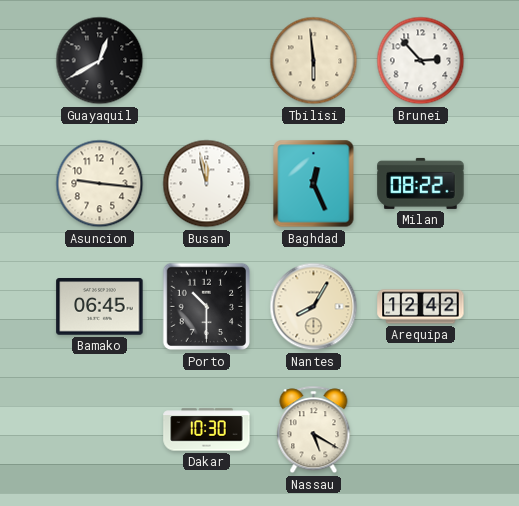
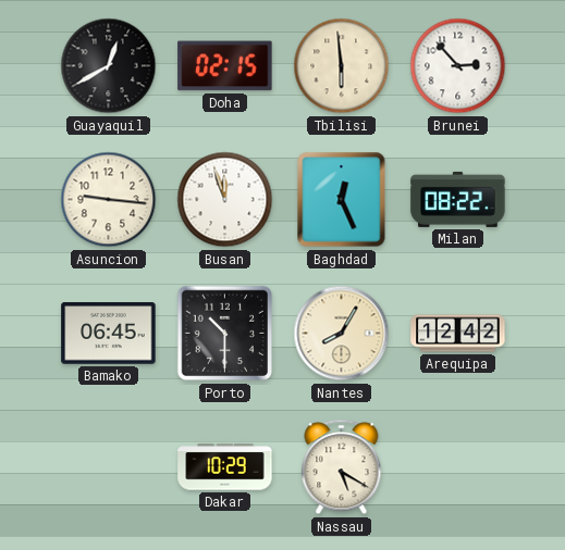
Doha: none -> 02:15
Busan: 11:58 -> 11:57
Dakar: 10:30 -> 10:29
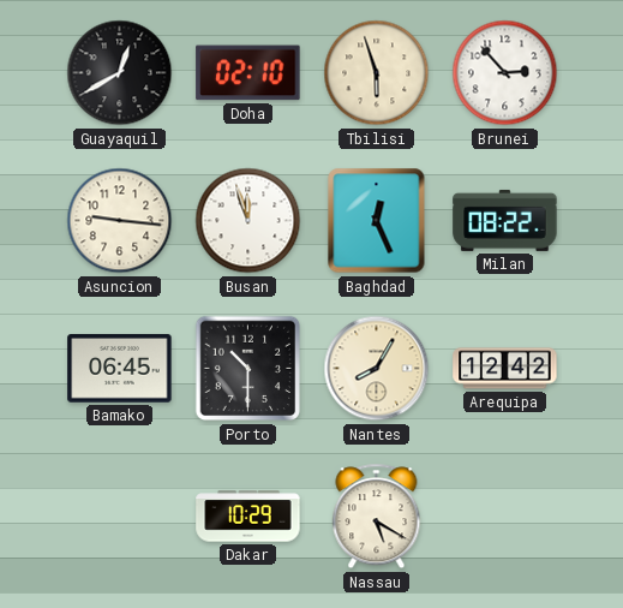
Doha: 02:15 -> 02:10
Tbilisi: 5:59 -> 5:57
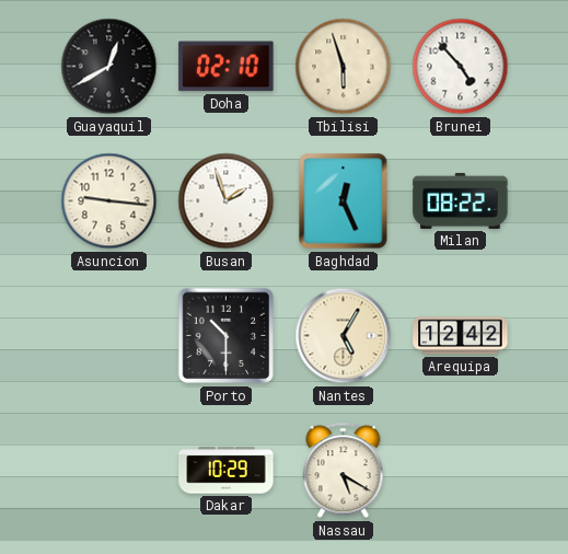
Brunei: 2:53 -> 4:53
Busan: 11:57 -> 1:57
Bamako: 06:45 -> none
Nantes: 8:05 -> 5:05
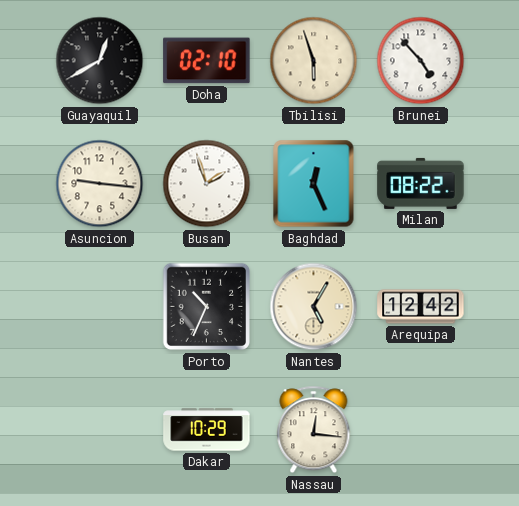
Porto: 10:30 -> 10:34
Nassau: 5:20 -> 12:16
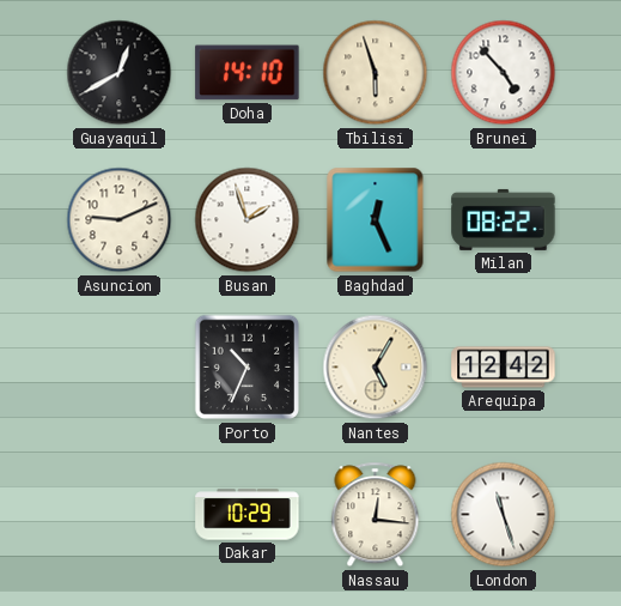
Doha: 02:10 -> 14:10
Asuncion: 9:16 -> 9:11
London: none -> 11:27
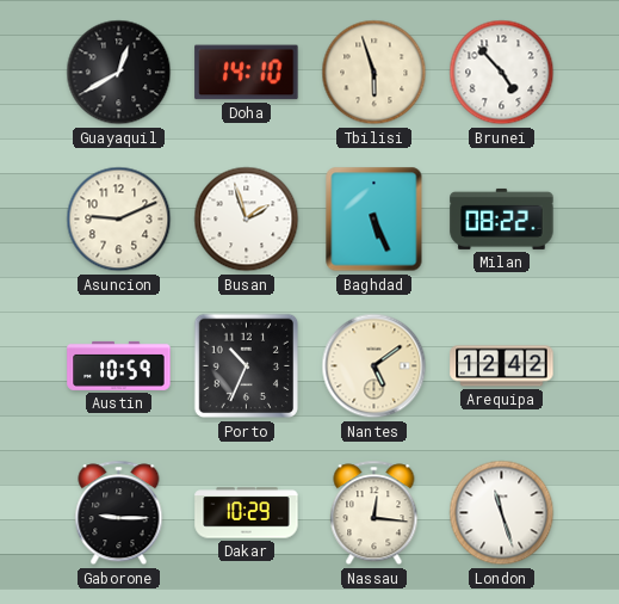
Baghdad: 12:26 -> 5:26
Austin: none -> 10:59
Nantes: 5:05 -> 5:09
Gaborone: none -> 9:15
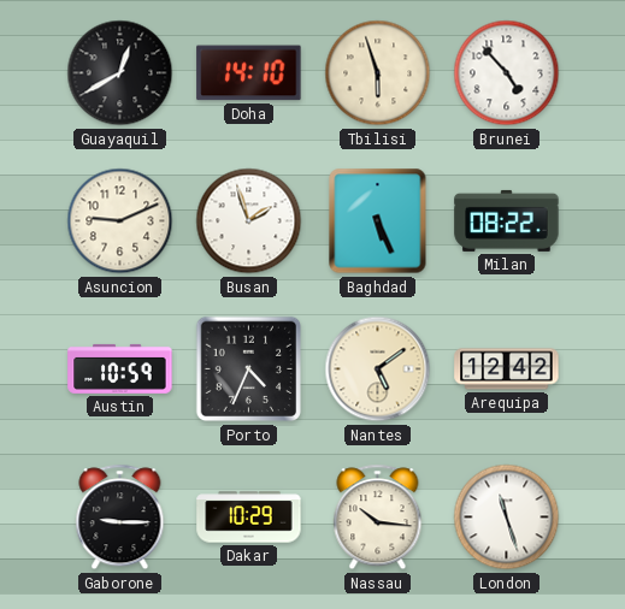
Porto: 10:34 -> 4:34
Nassau: 12:16 -> 10:16
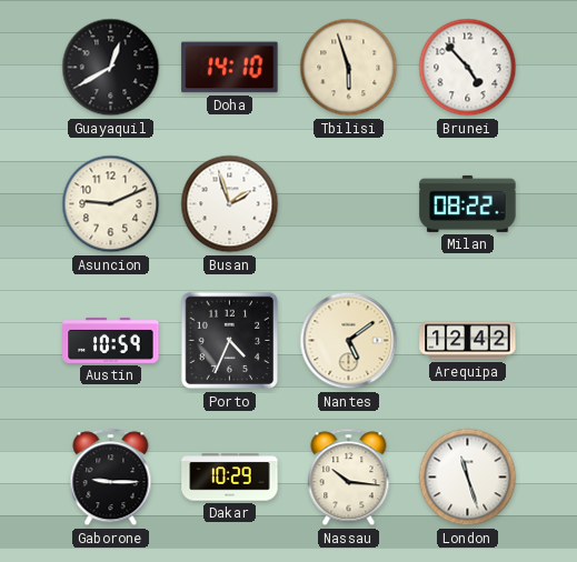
Baghdad: 5:26 -> none
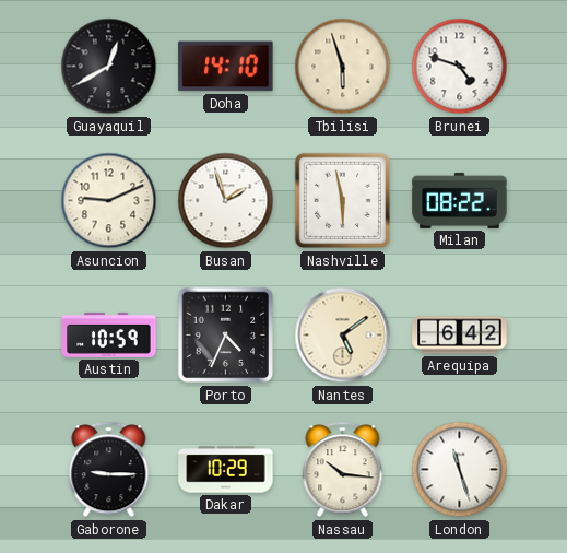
Brunei: 4:53 -> 4:48
Nashville: none -> 5:58
Arequipa: 12:42 -> 6:42
